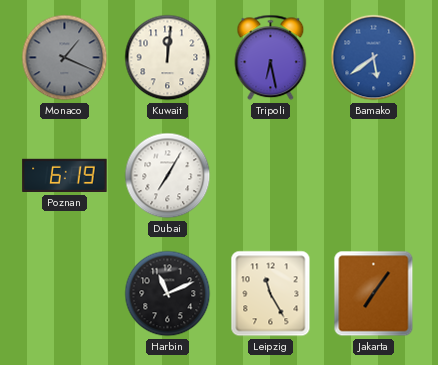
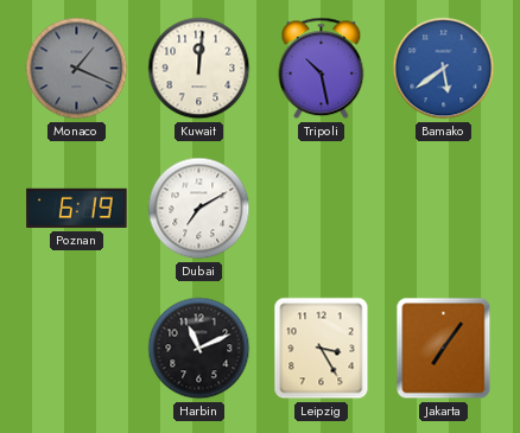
Tripoli: 6:28 -> 10:28
Dubai: 7:05 -> 7:10
Leipzig: 11:25 -> 3:25
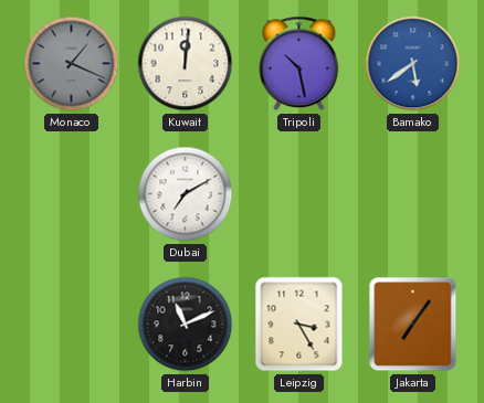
Poznan: 6:19 -> none
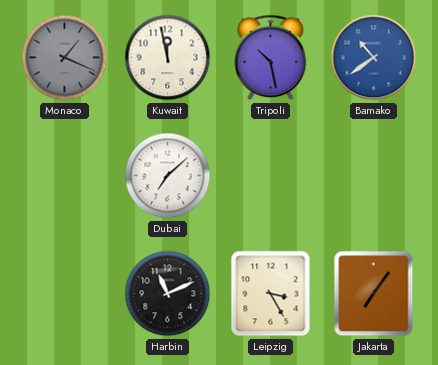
Kuwait: 12:01 -> 11:58
Bamako: 5:39 -> 10:39
Dubai: 7:10 -> 7:08
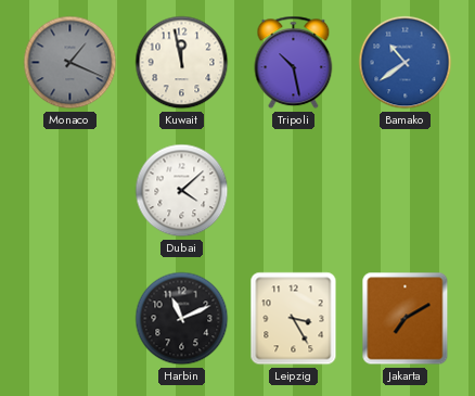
Dubai: 7:08 -> 4:08
Jakarta: 7:06 -> 7:10
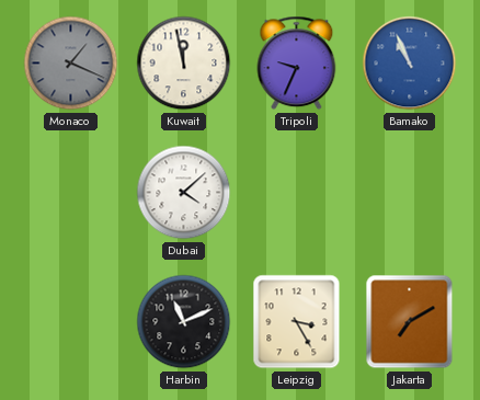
Tripoli: 10:28 -> 9:34
Bamako: 10:39 -> 10:56
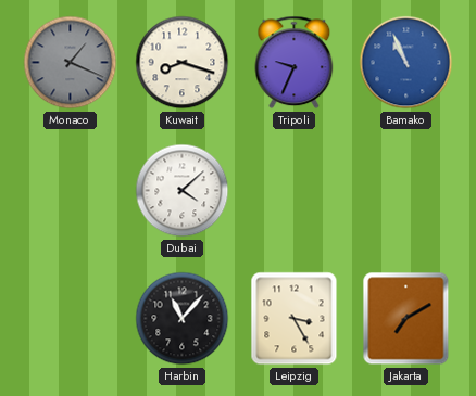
Kuwait: 11:58 -> 8:18
Harbin: 11:11 -> 11:07
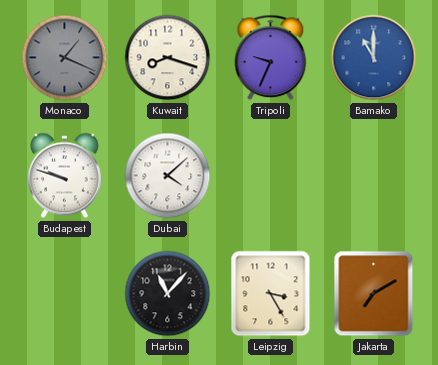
Bamako: 10:56 -> 11:00
Budapest: none -> 9:48
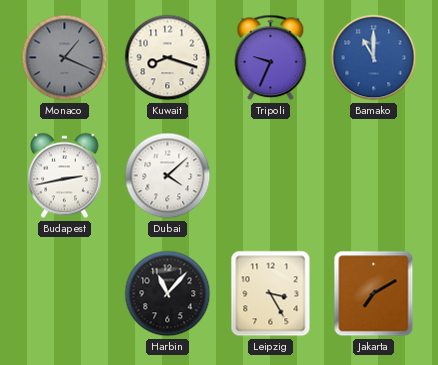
Budapest: 9:48 -> 2:43
